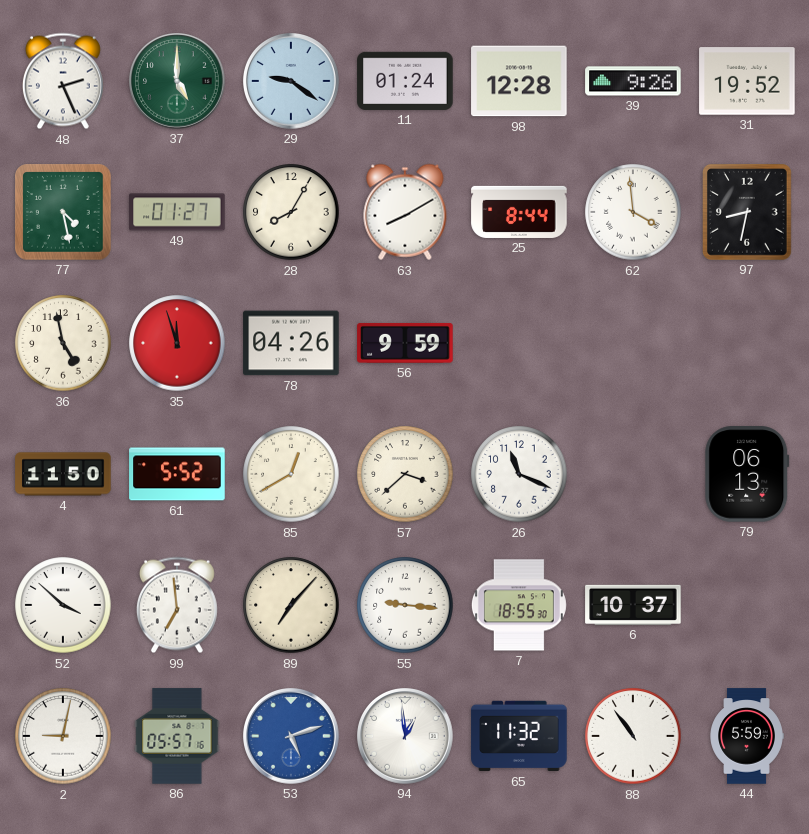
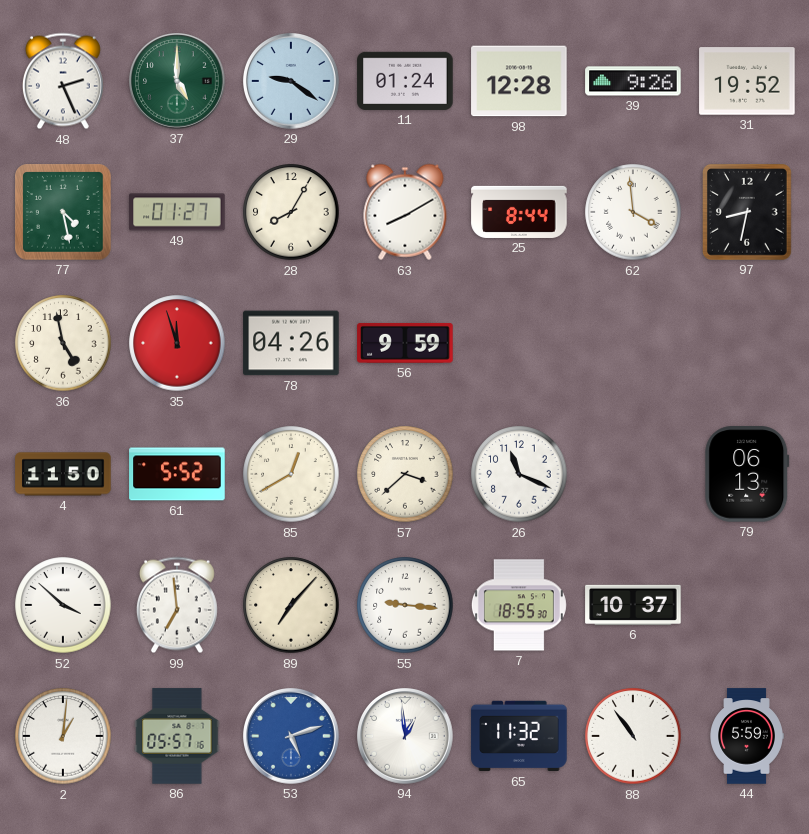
2: 9:02 -> 1:01
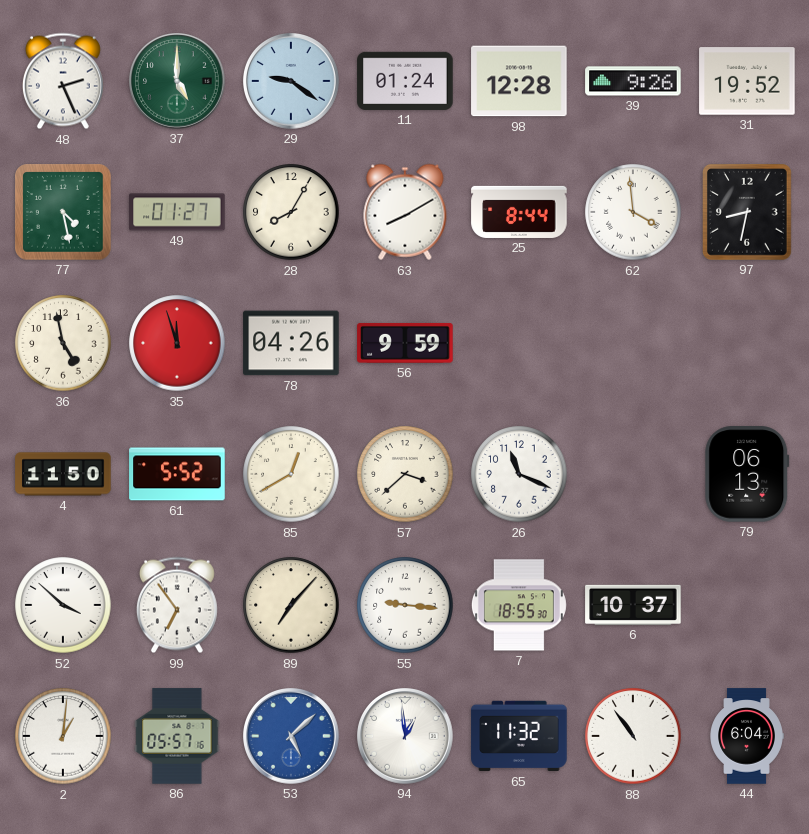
99: 6:59 -> 6:54
53: 5:12 -> 5:08
44: 5:59 -> 6:04
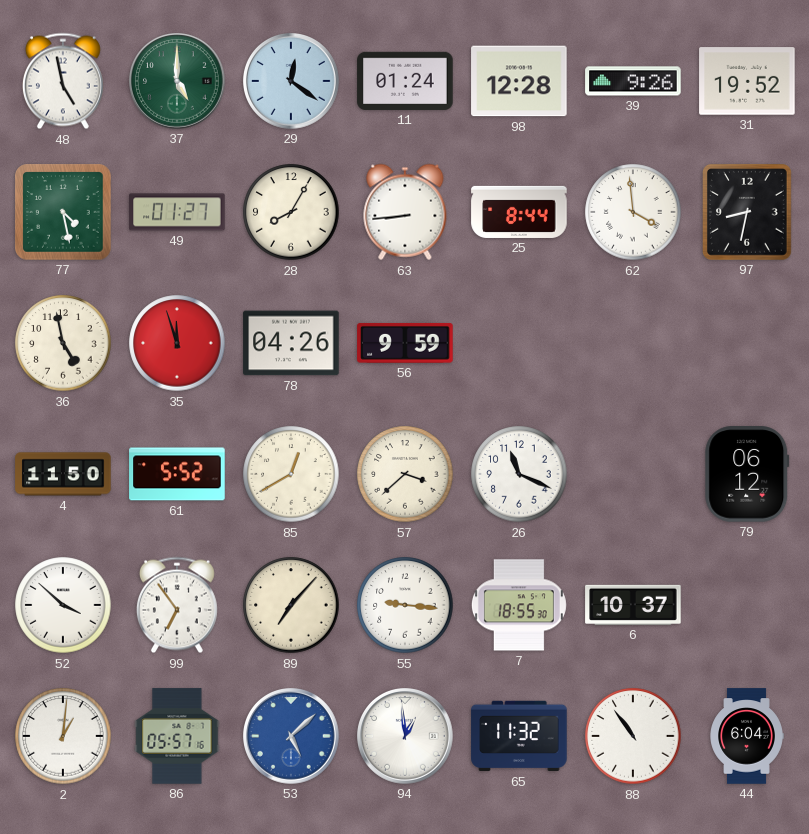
48: 2:26 -> 4:58
29: 9:21 -> 12:21
63: 8:10 -> 8:44
79: 06:13 -> 06:12
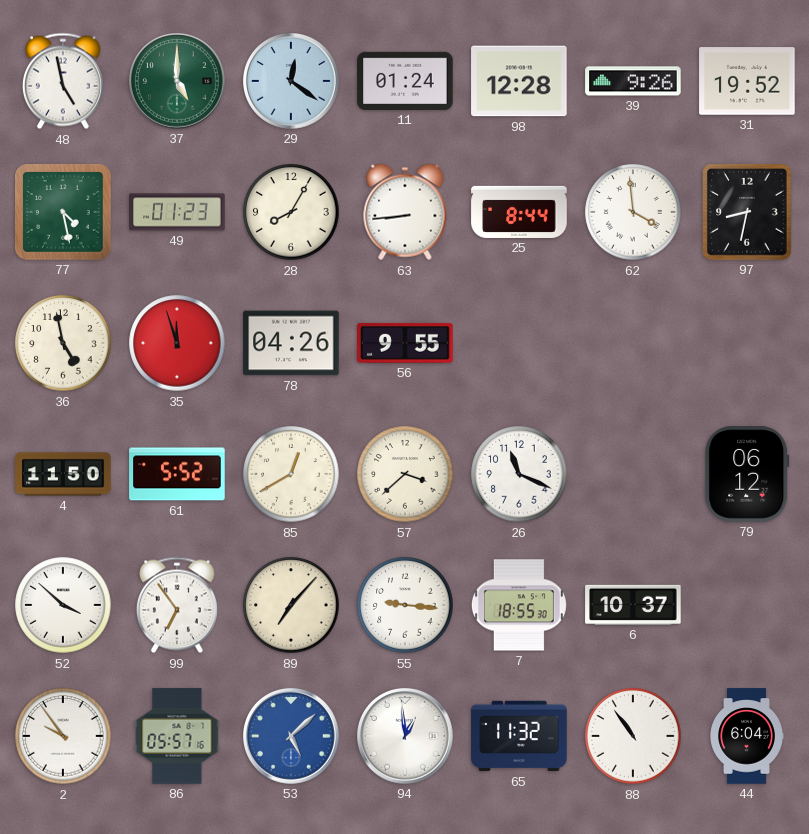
49: 01:27 -> 01:23
56: 9:59 -> 9:55
2: 1:01 -> 9:54
